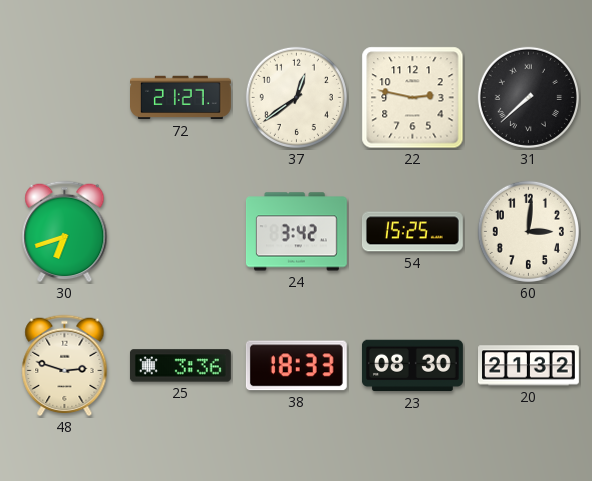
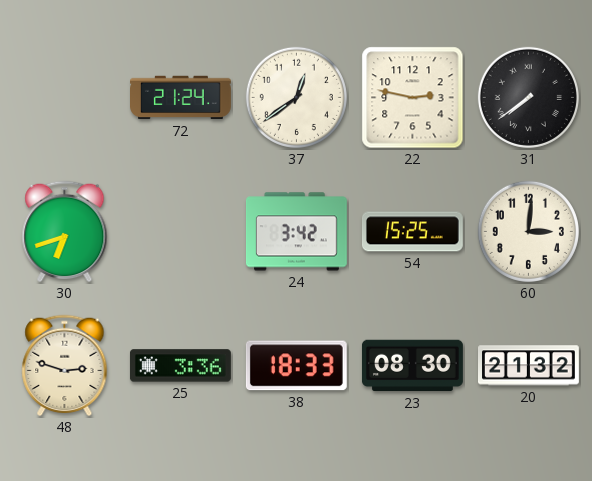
72: 21:27 -> 21:24
31: 7:38 -> 7:39
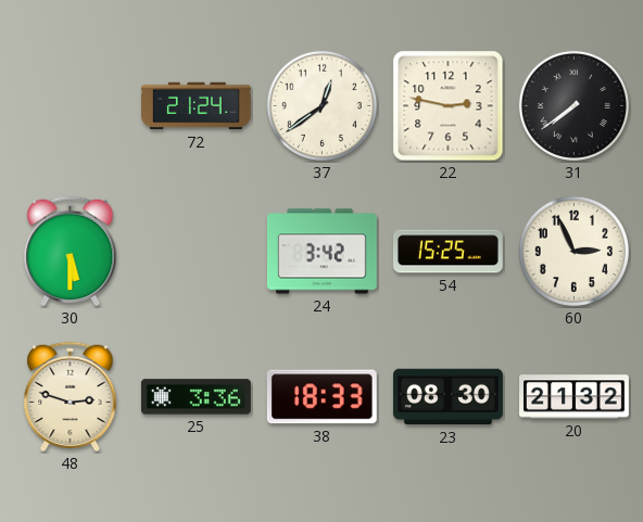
30: 6:42 -> 5:30
60: 3:01 -> 2:56
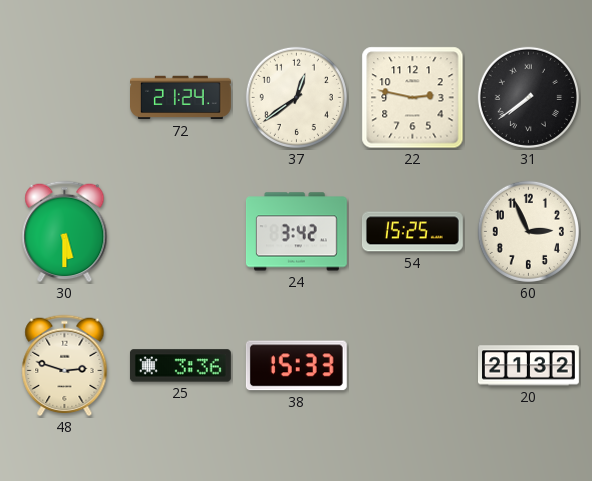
38: 18:33 -> 15:33
23: 08:30 -> none
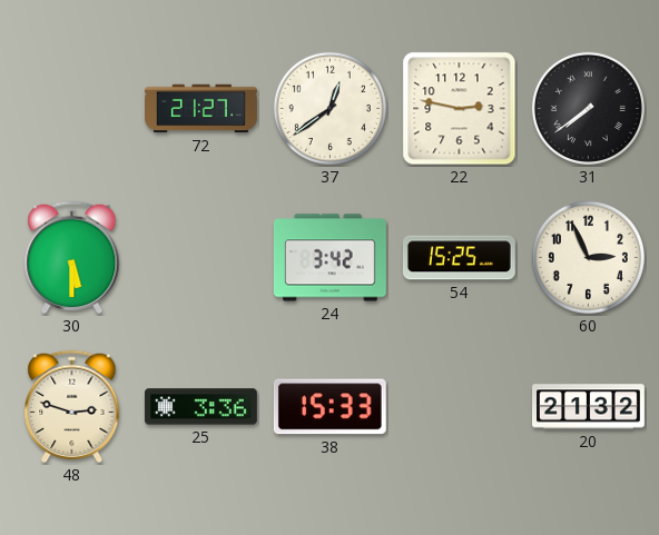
72: 21:24 -> 21:27
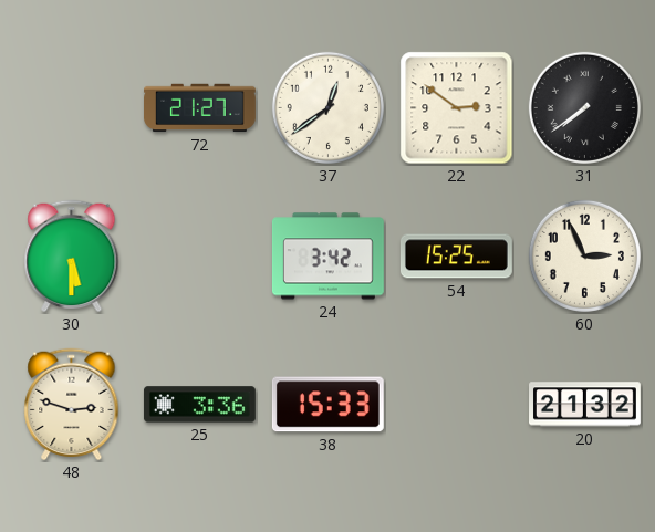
22: 2:47 -> 2:51
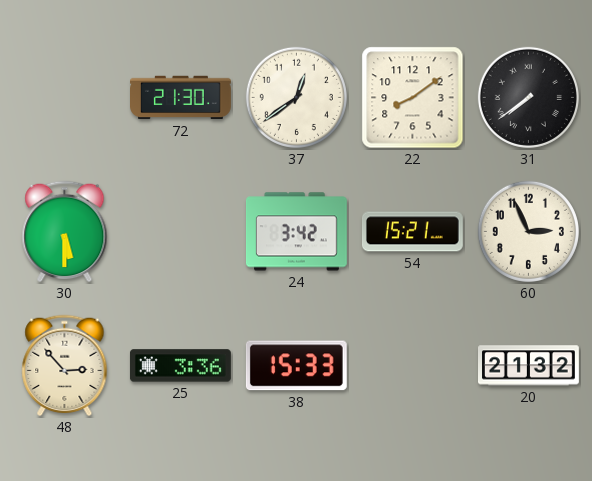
72: 21:27 -> 21:30
22: 2:51 -> 8:09
54: 15:25 -> 15:21
48: 2:48 -> 2:53
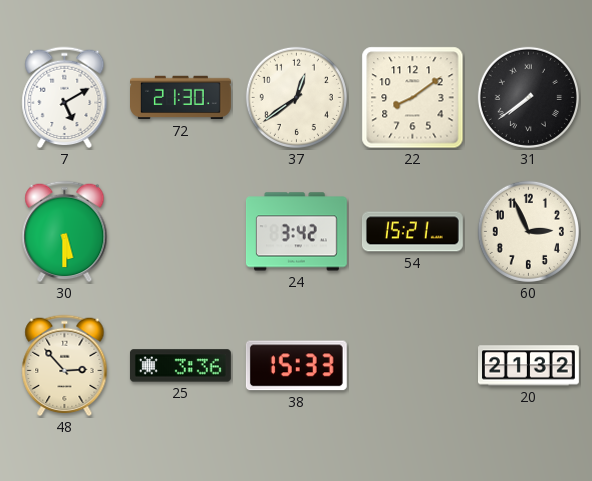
7: none -> 5:10
